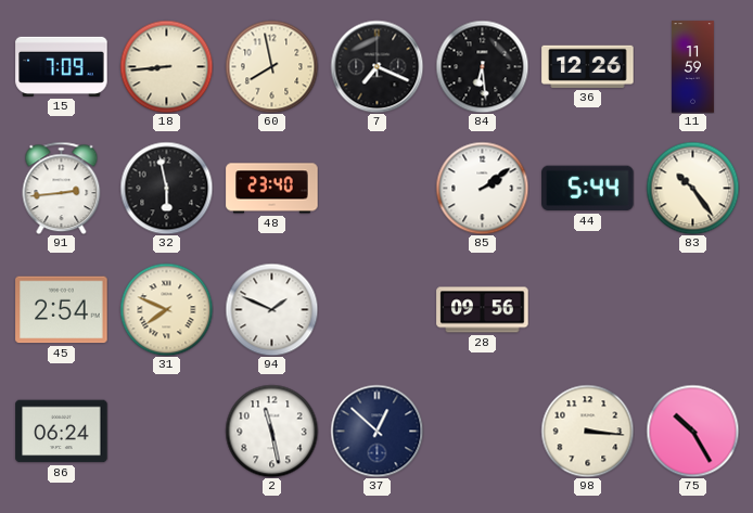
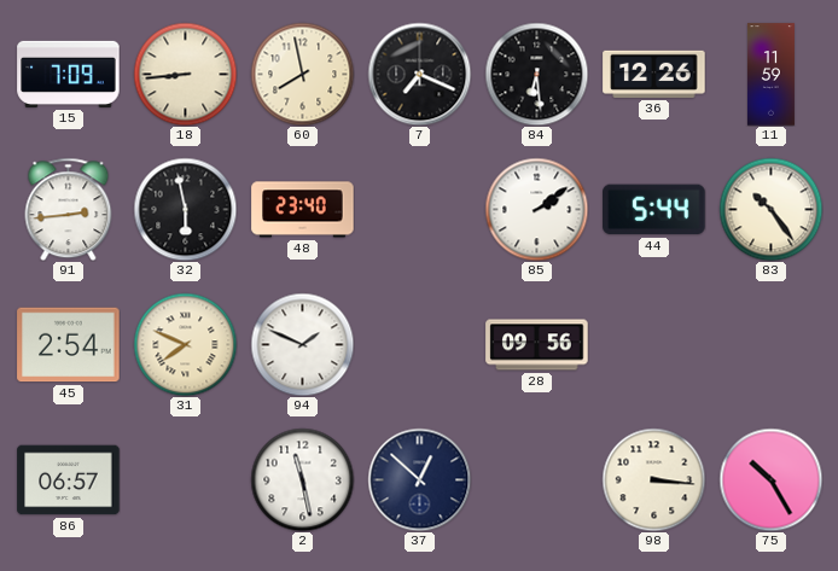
86: 06:24 -> 06:57
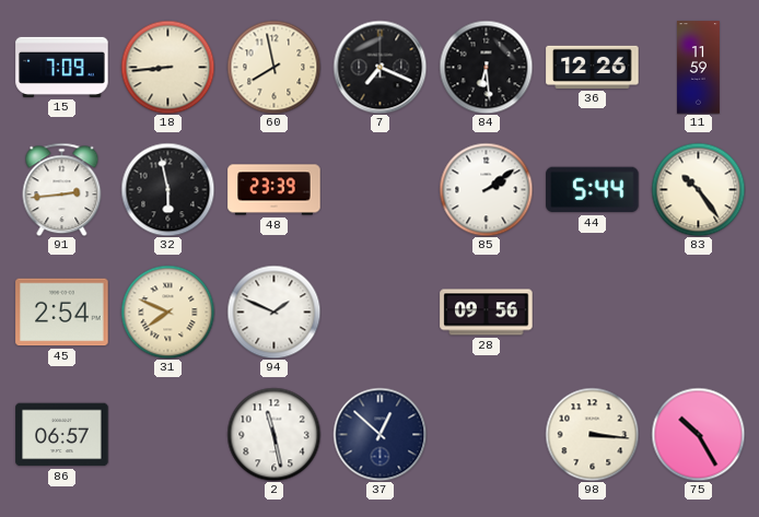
48: 23:40 -> 23:39
